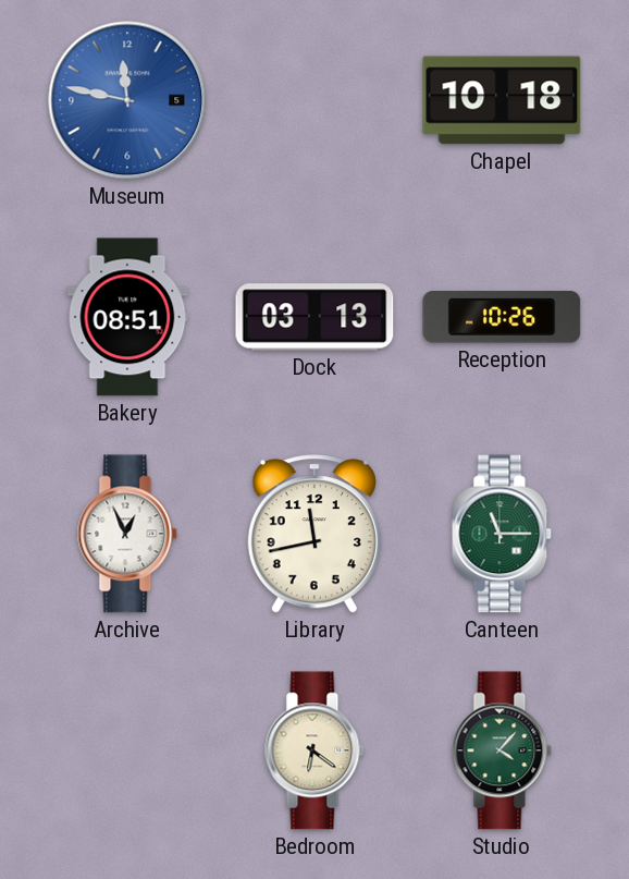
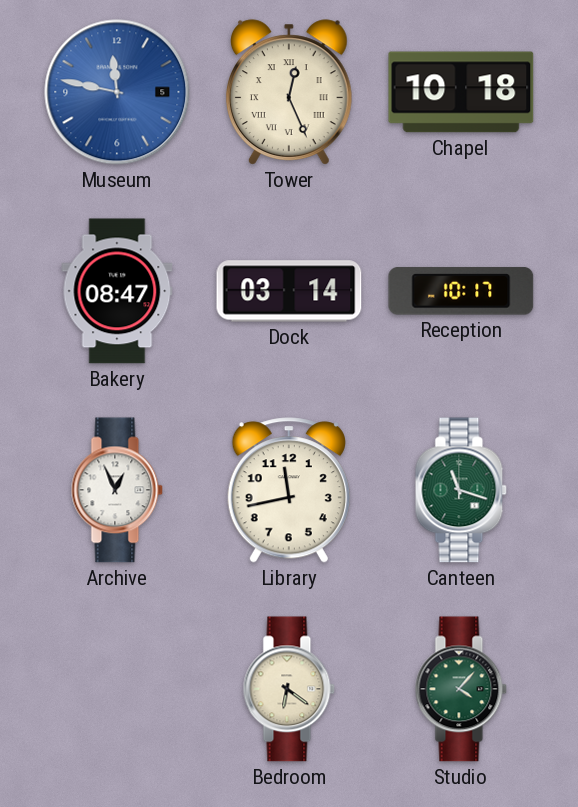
Tower: none -> 12:26
Bakery: 08:51 -> 08:47
Dock: 03:13 -> 03:14
Reception: 10:26 -> 10:17
Canteen: 11:15 -> 11:18
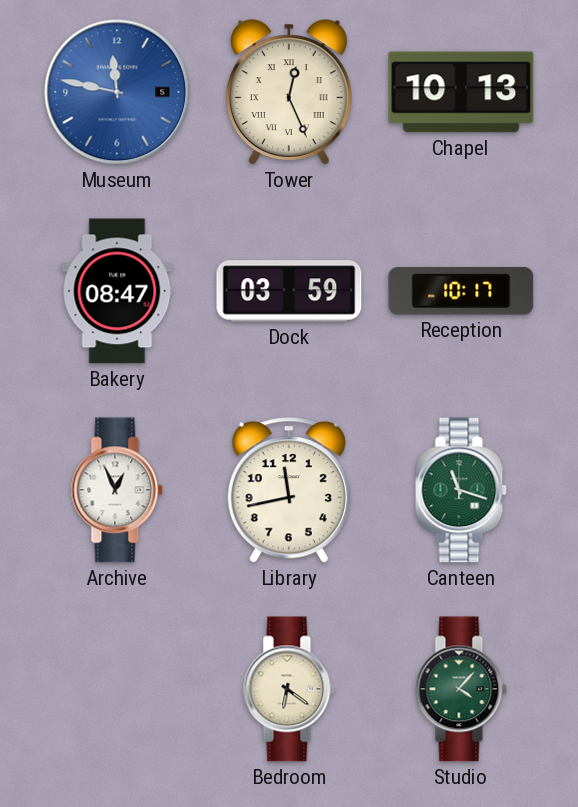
Chapel: 10:18 -> 10:13
Dock: 03:14 -> 03:59
